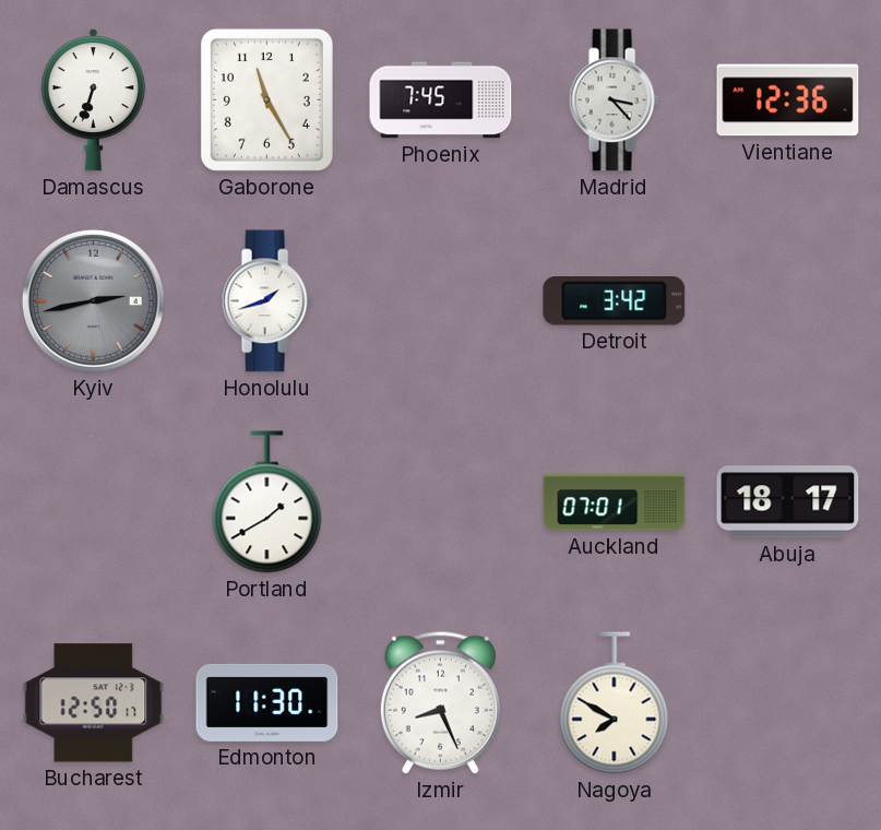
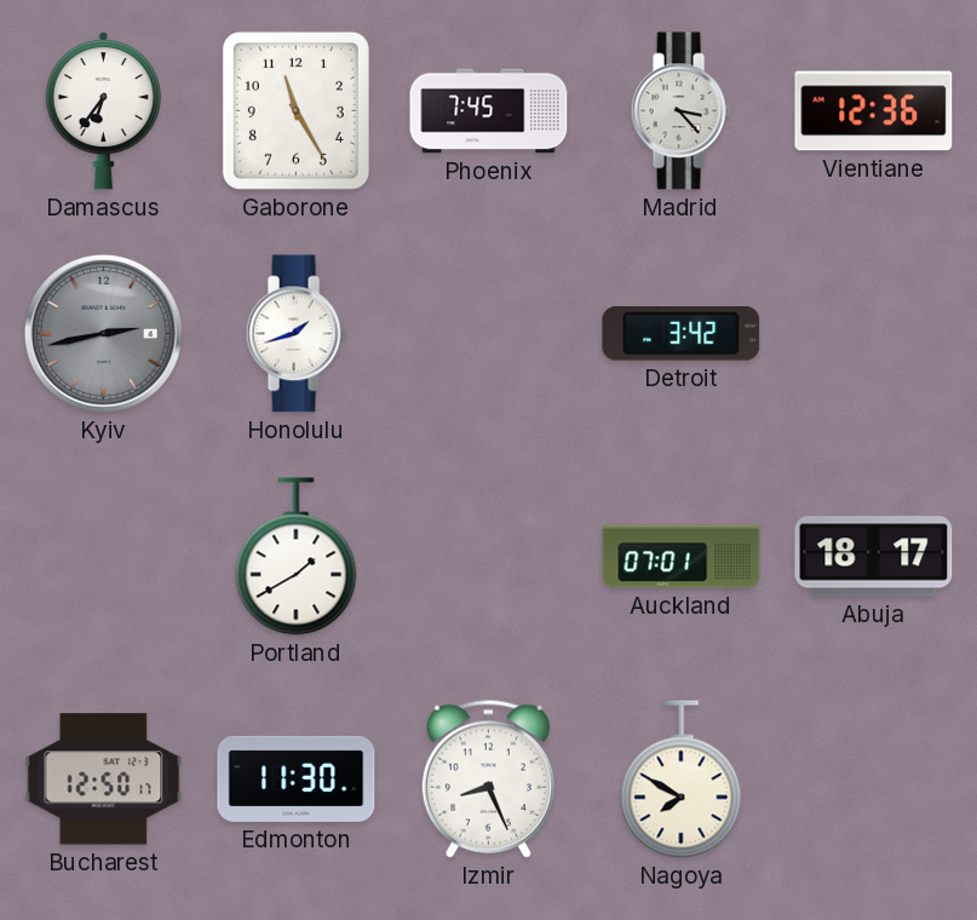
Damascus: 6:33 -> 6:36
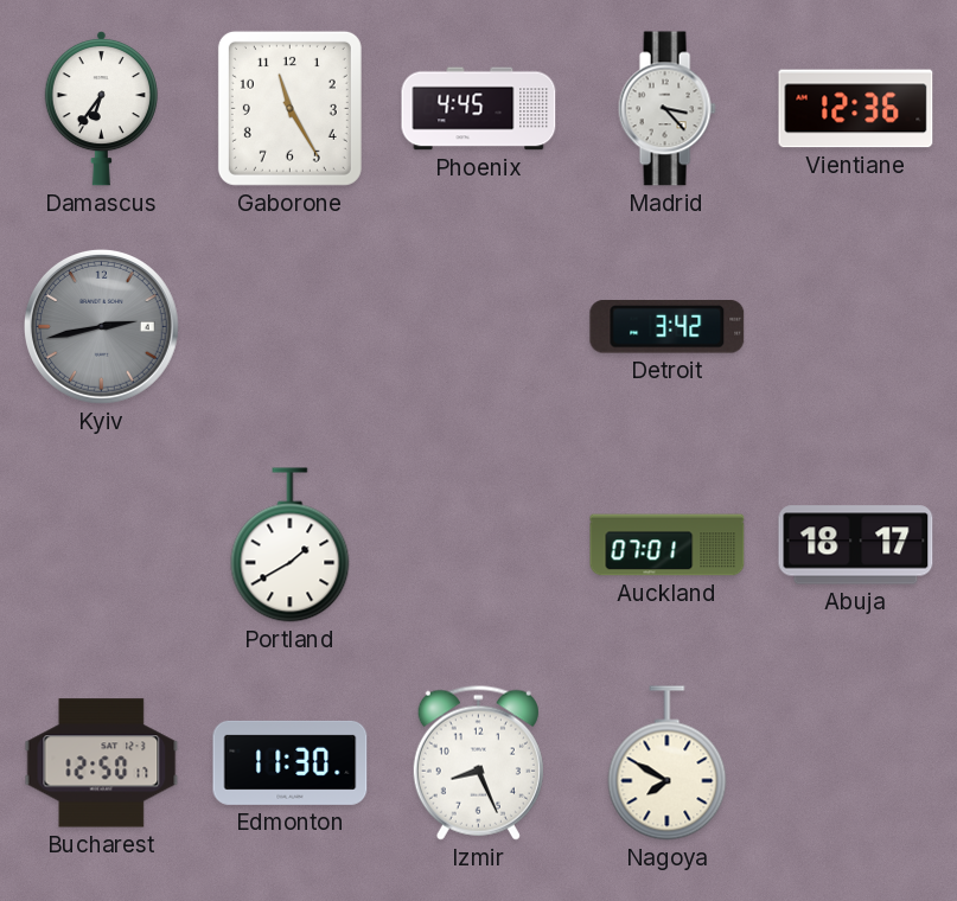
Phoenix: 7:45 -> 4:45
Honolulu: 1:42 -> none
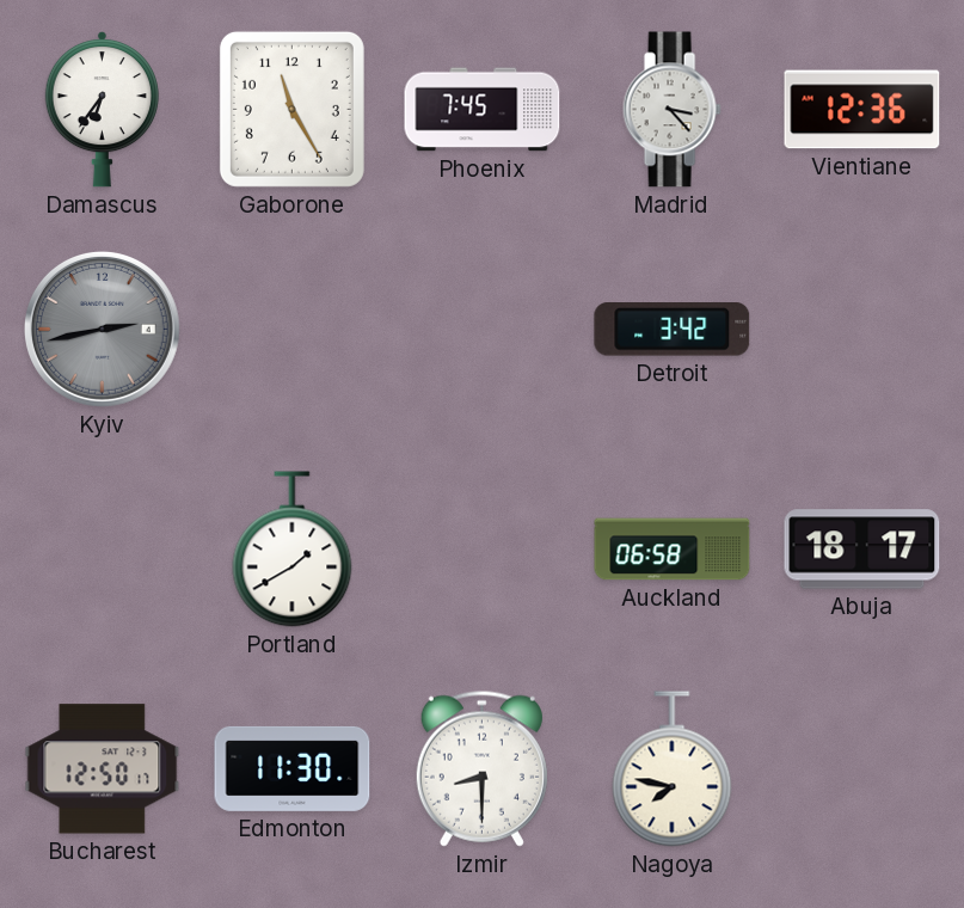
Phoenix: 4:45 -> 7:45
Auckland: 07:01 -> 06:58
Izmir: 8:26 -> 8:30
Nagoya: 7:50 -> 7:47
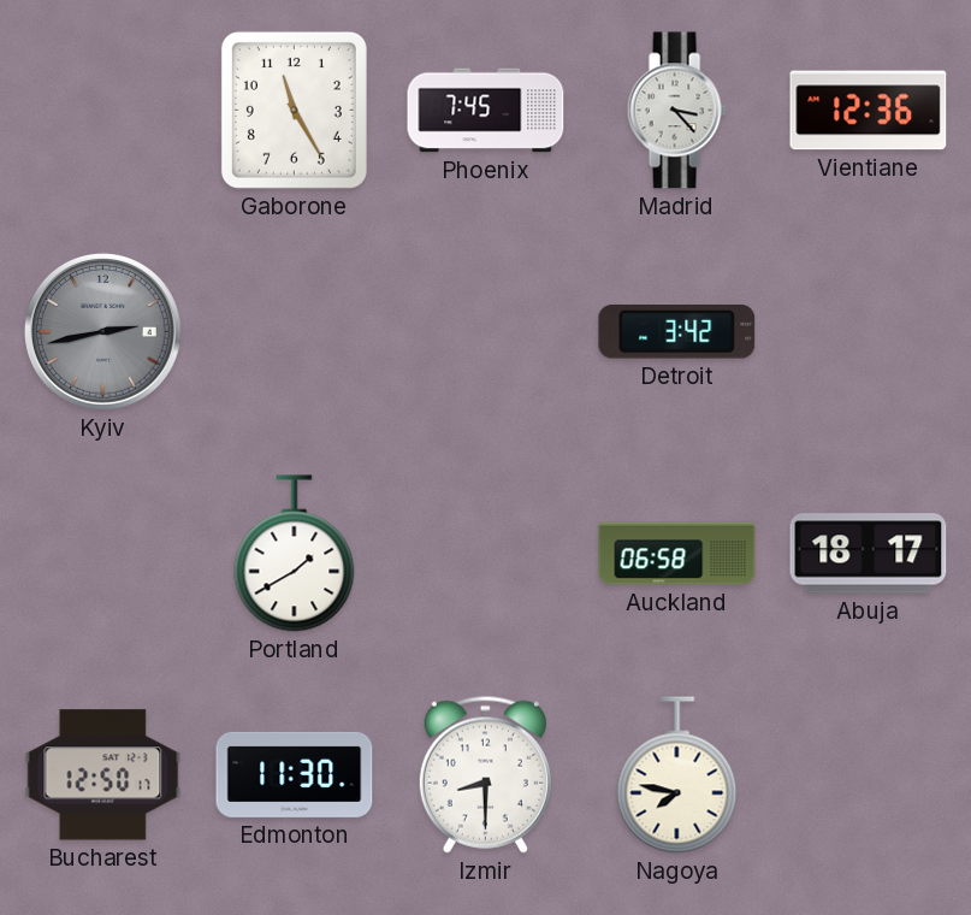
Damascus: 6:36 -> none
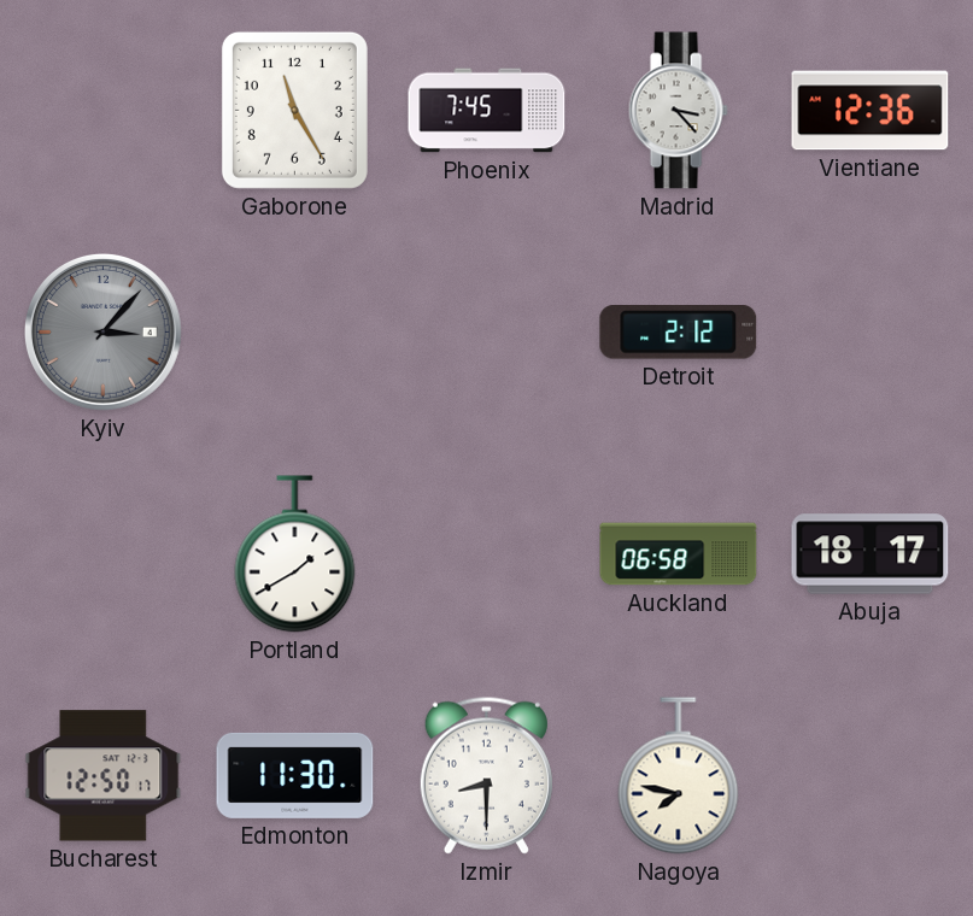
Kyiv: 2:43 -> 3:07
Detroit: 3:42 -> 2:12
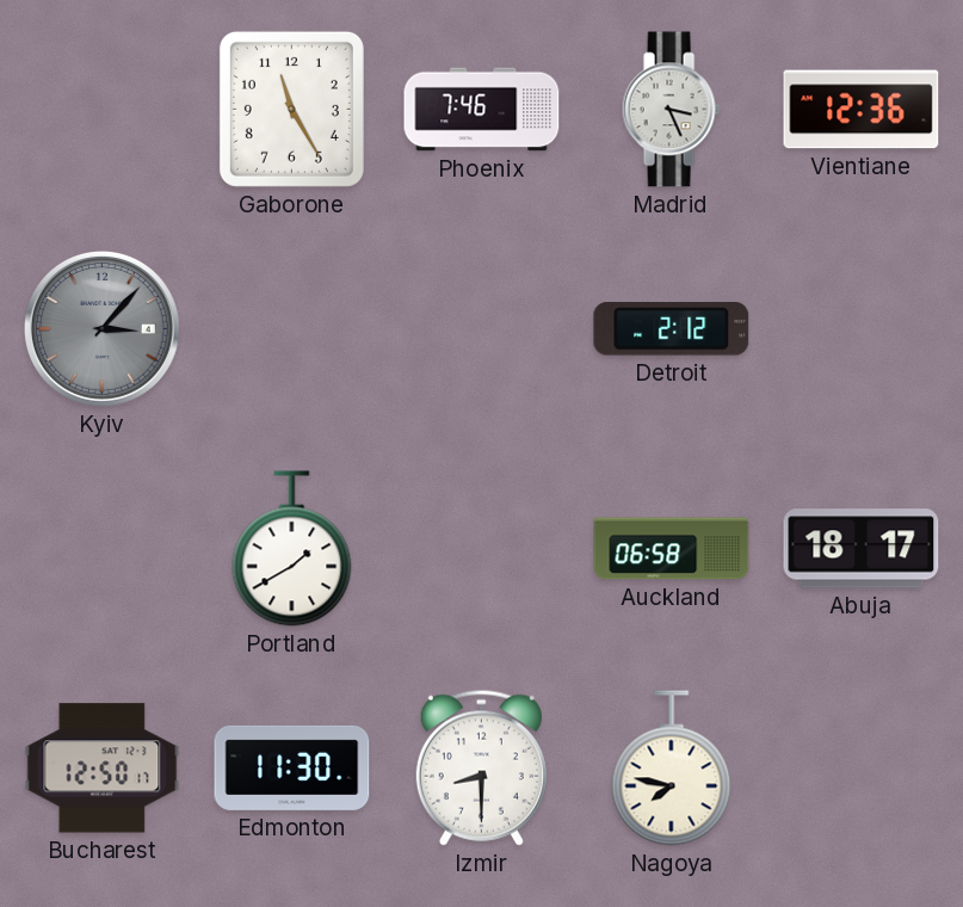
Phoenix: 7:45 -> 7:46
Madrid: 3:23 -> 3:26
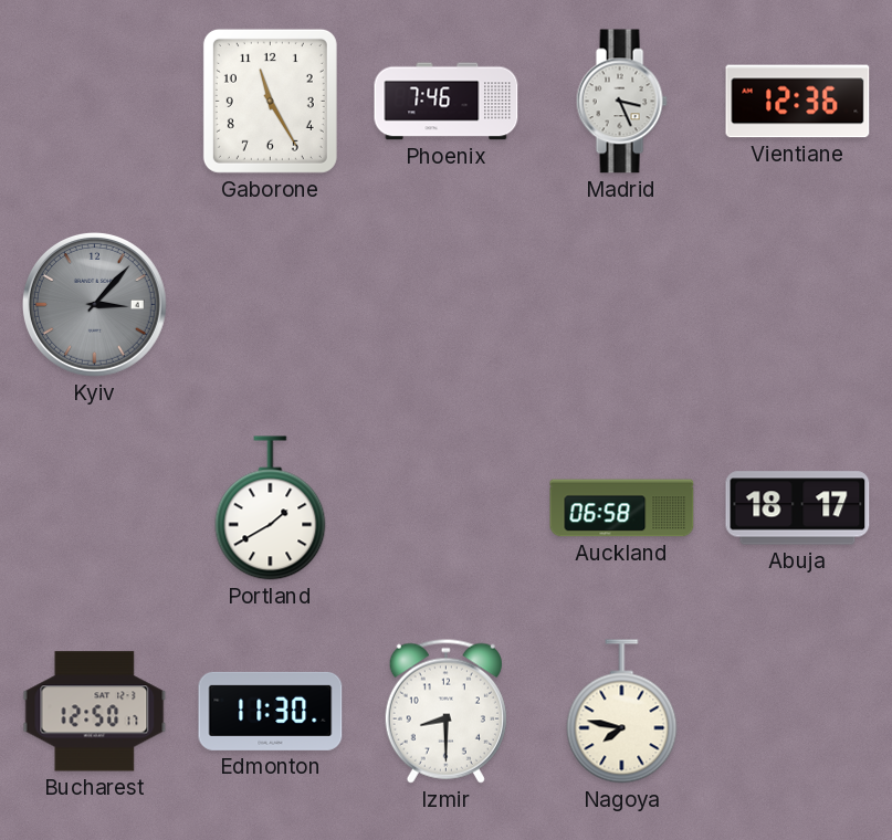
Detroit: 2:12 -> none
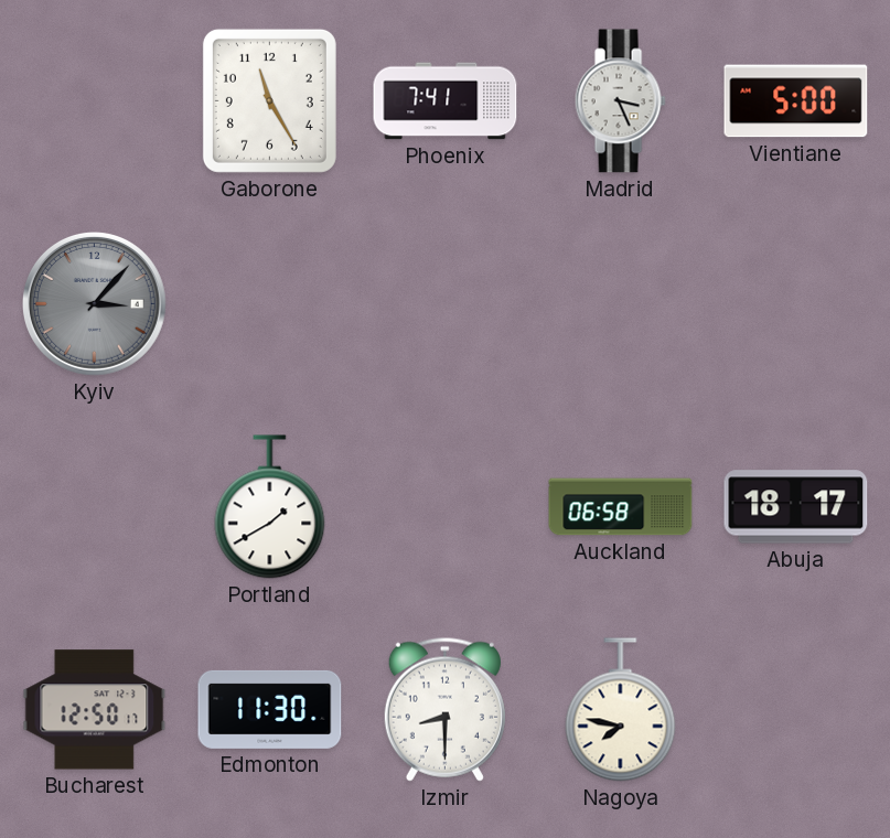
Phoenix: 7:46 -> 7:41
Vientiane: 12:36 -> 5:00
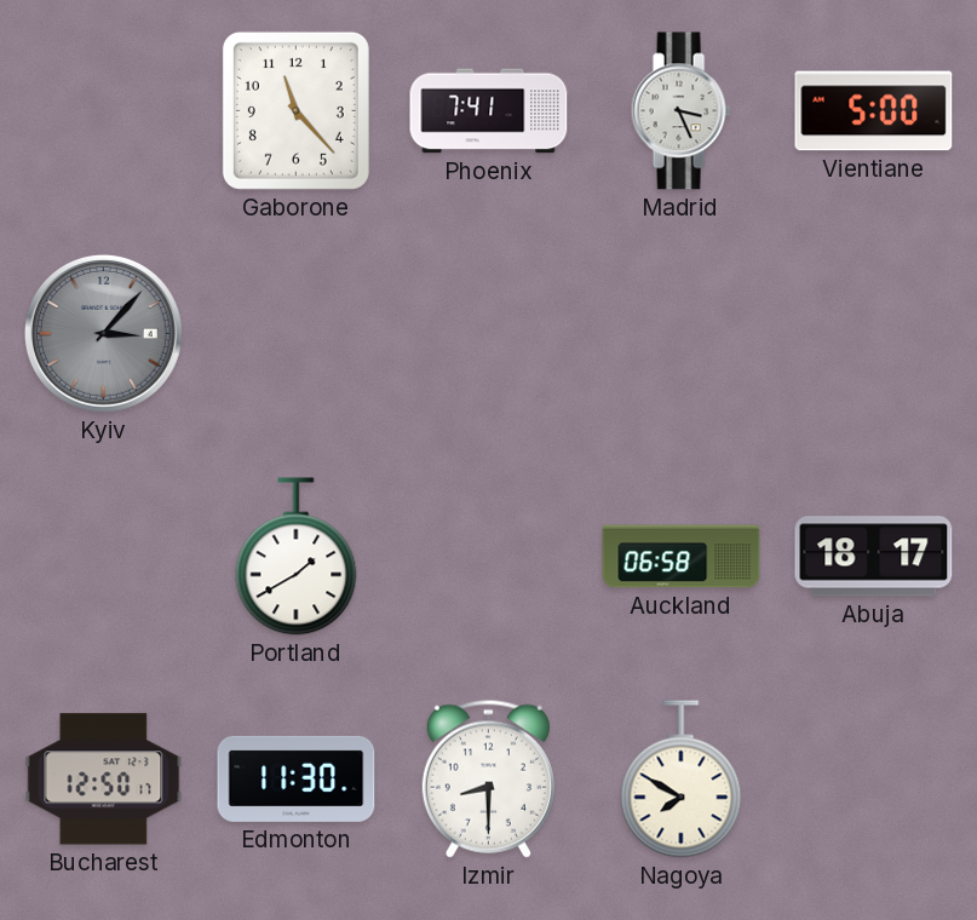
Gaborone: 11:25 -> 11:23
Nagoya: 7:47 -> 7:50
